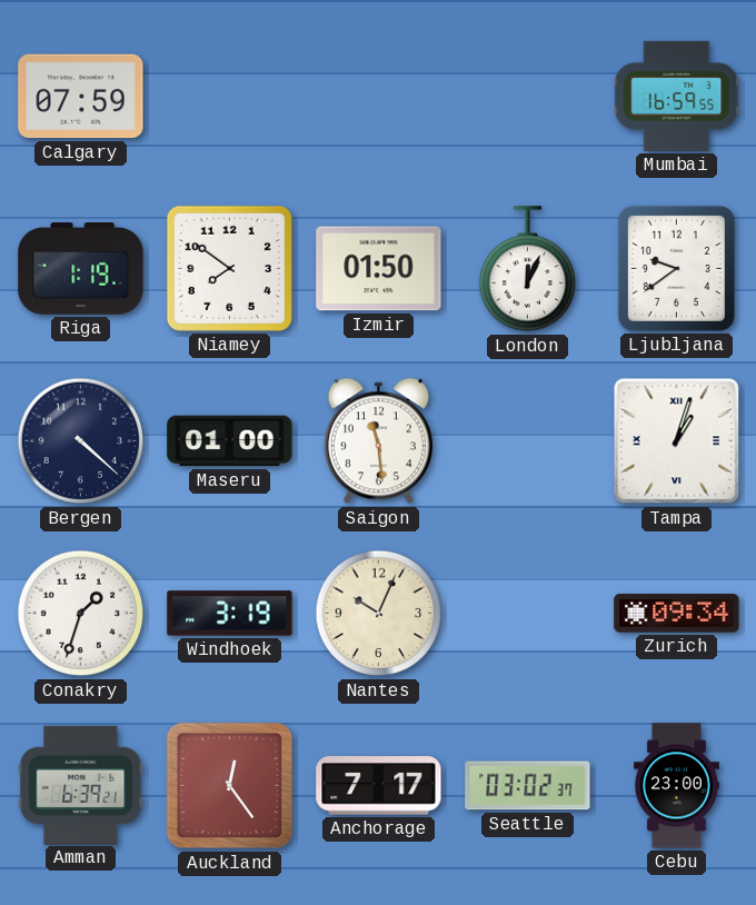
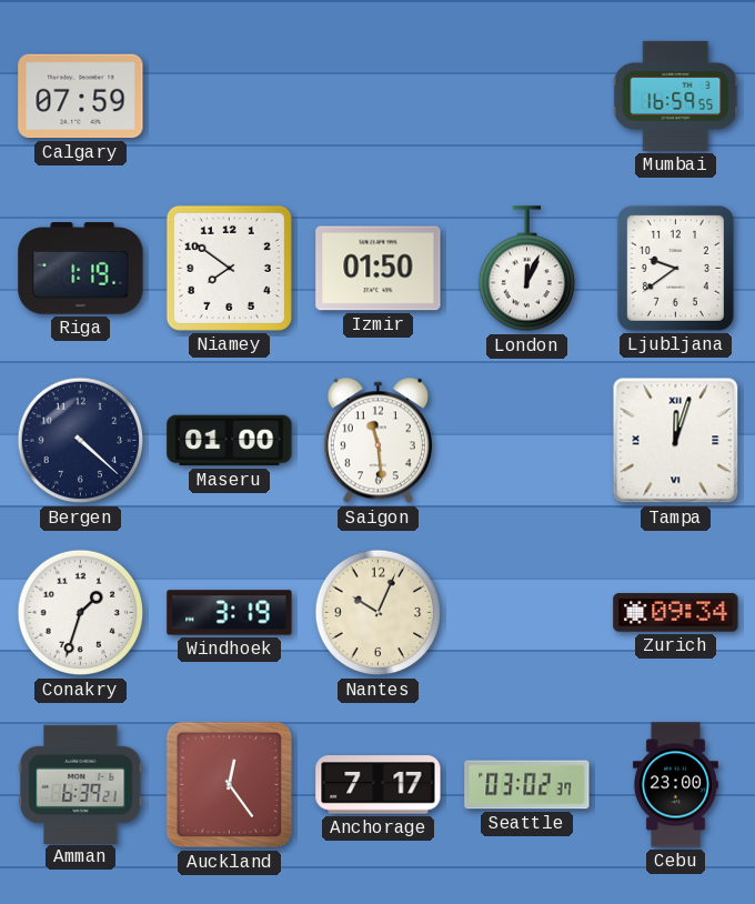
Tampa: 1:03 -> 12:03
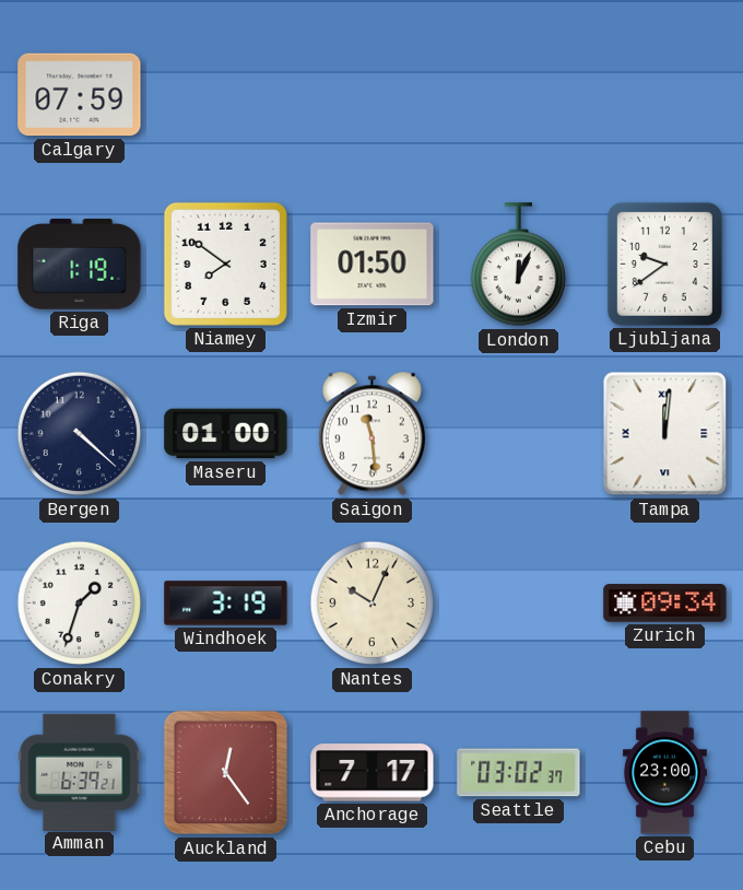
Mumbai: 16:59 -> none
Tampa: 12:03 -> 12:01
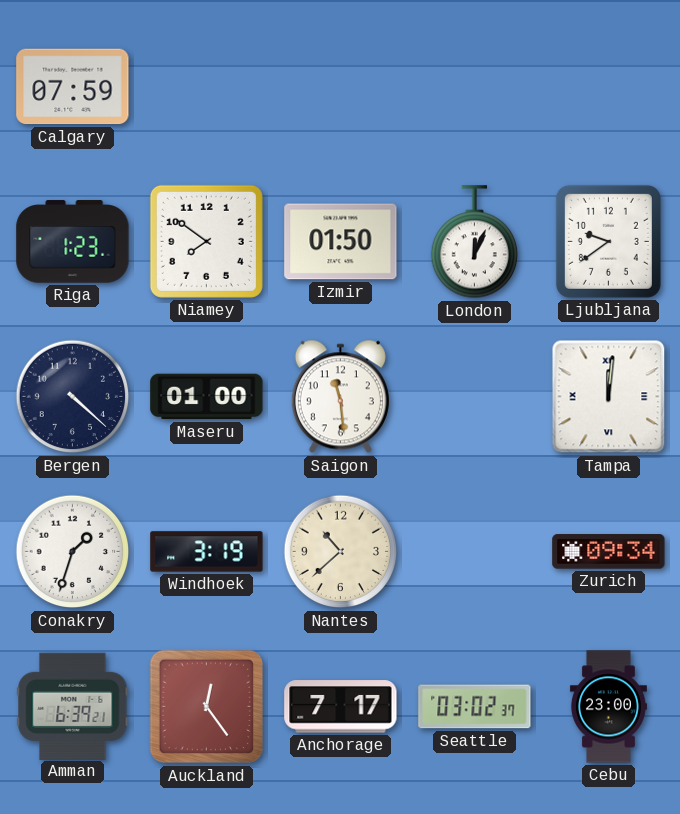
Riga: 1:19 -> 1:23
Nantes: 10:04 -> 10:38
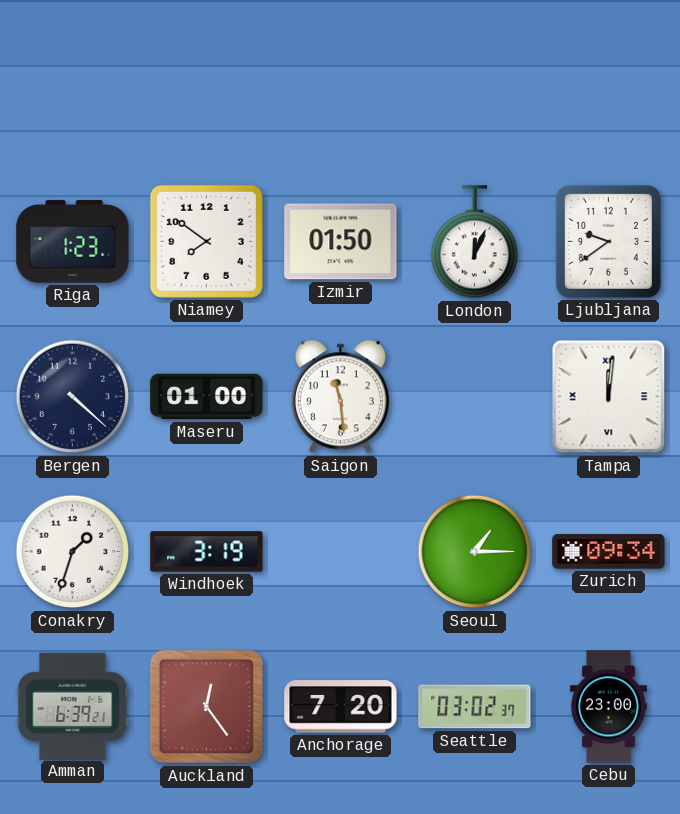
Calgary: 07:59 -> none
Nantes: 10:38 -> none
Seoul: none -> 1:15
Anchorage: 7:17 -> 7:20
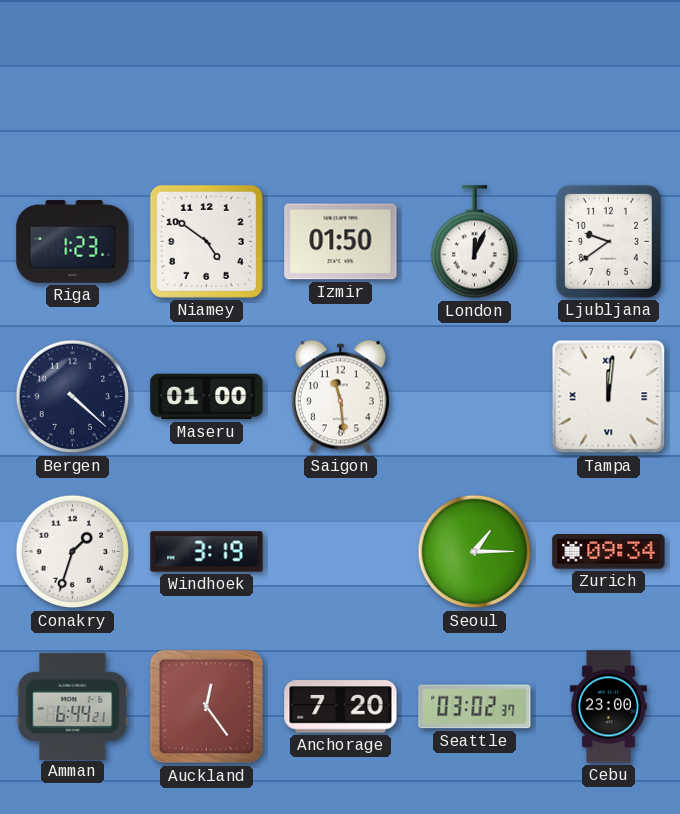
Niamey: 7:51 -> 4:51
Amman: 6:39 -> 6:44
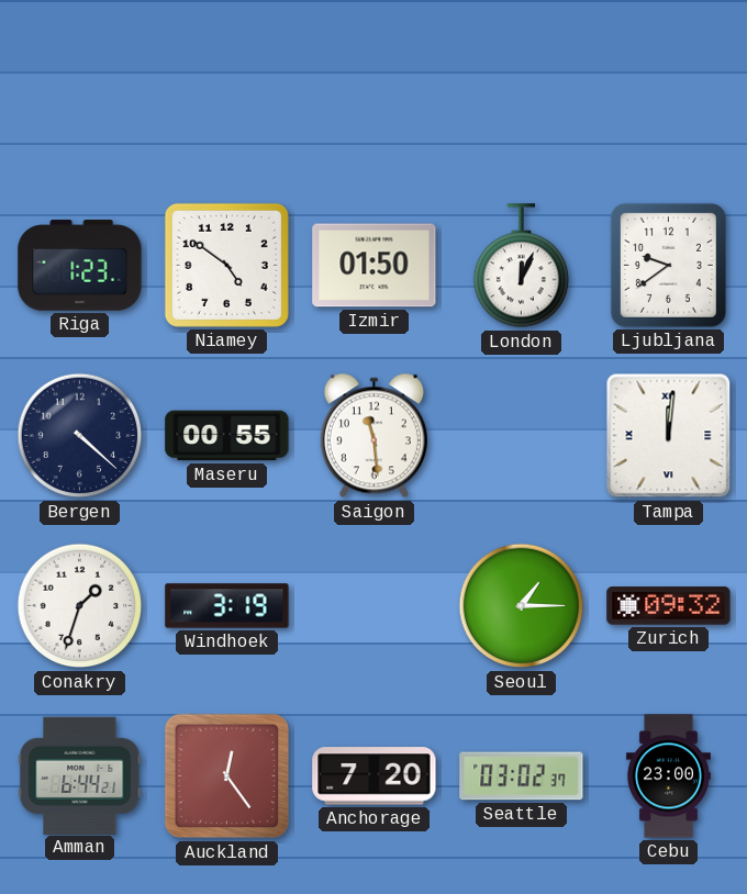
Maseru: 01:00 -> 00:55
Zurich: 09:34 -> 09:32
